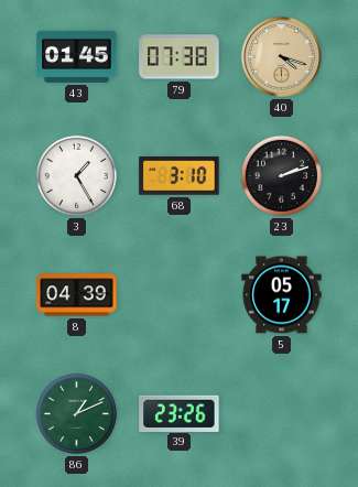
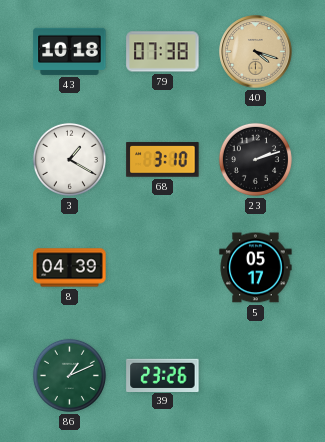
43: 01:45 -> 10:18
3: 1:25 -> 1:20
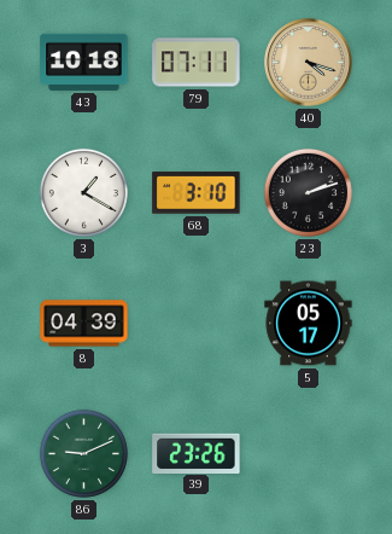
79: 07:38 -> 07:11
86: 1:11 -> 9:11
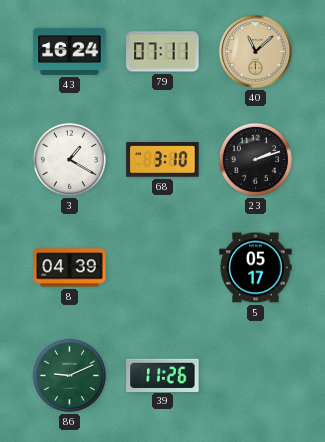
43: 10:18 -> 16:24
40: 4:18 -> 11:08
39: 23:26 -> 11:26
